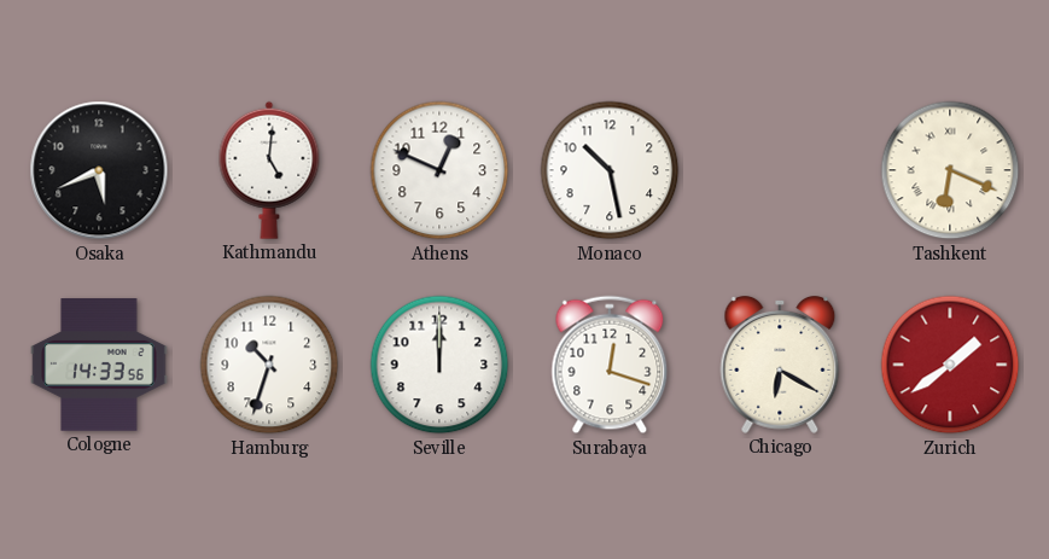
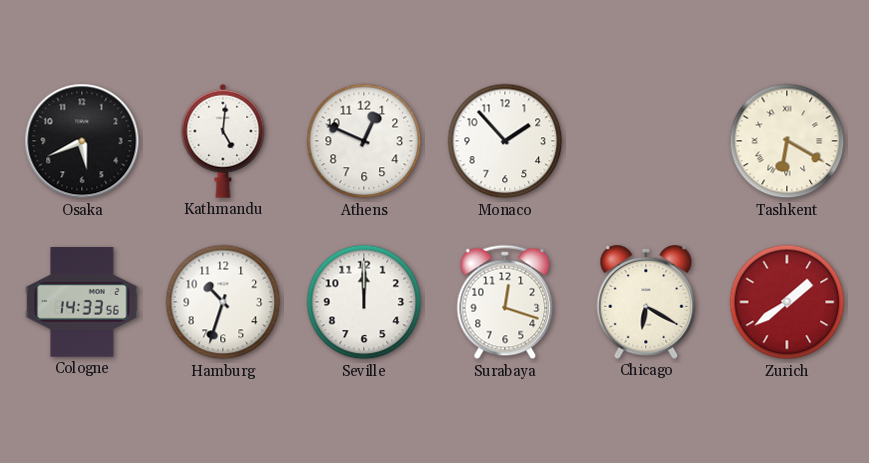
Monaco: 10:28 -> 1:53
Tashkent: 6:19 -> 6:20
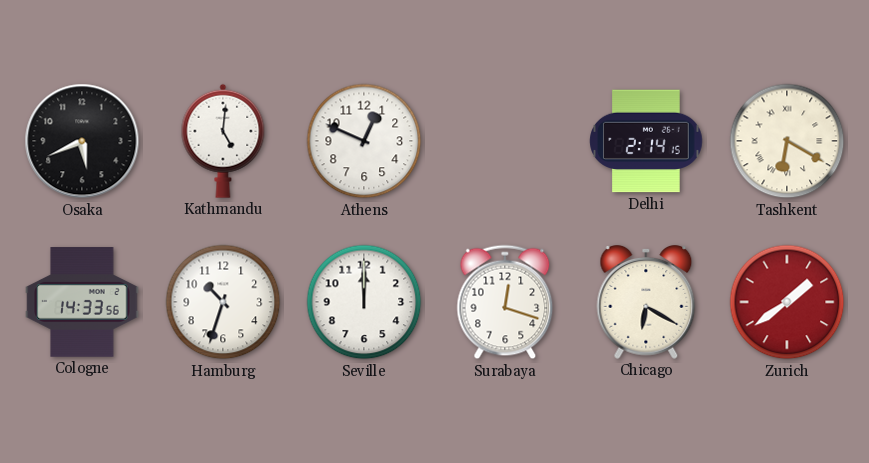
Monaco: 1:53 -> none
Delhi: none -> 2:14
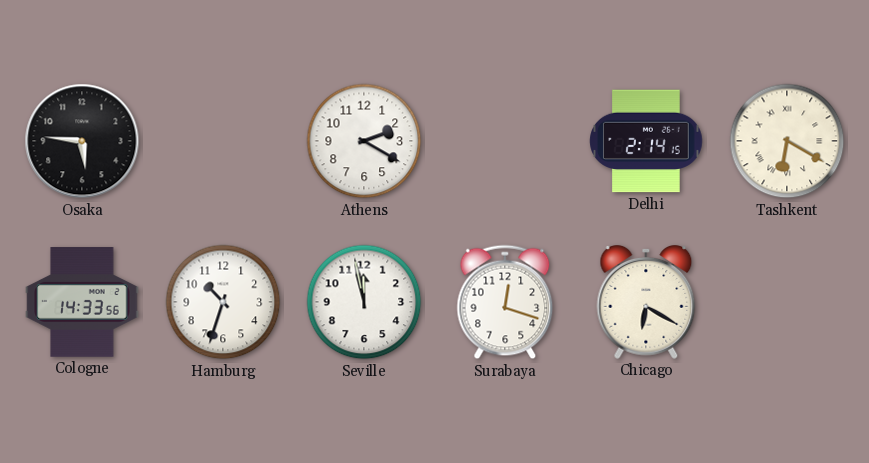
Osaka: 5:41 -> 5:46
Kathmandu: 5:01 -> none
Athens: 12:49 -> 2:20
Seville: 12:00 -> 11:58
Zurich: 1:39 -> none
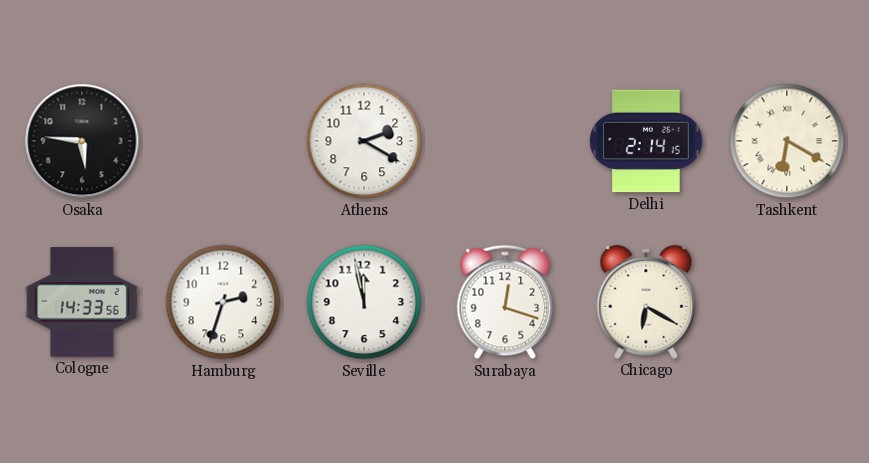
Hamburg: 10:33 -> 2:33
